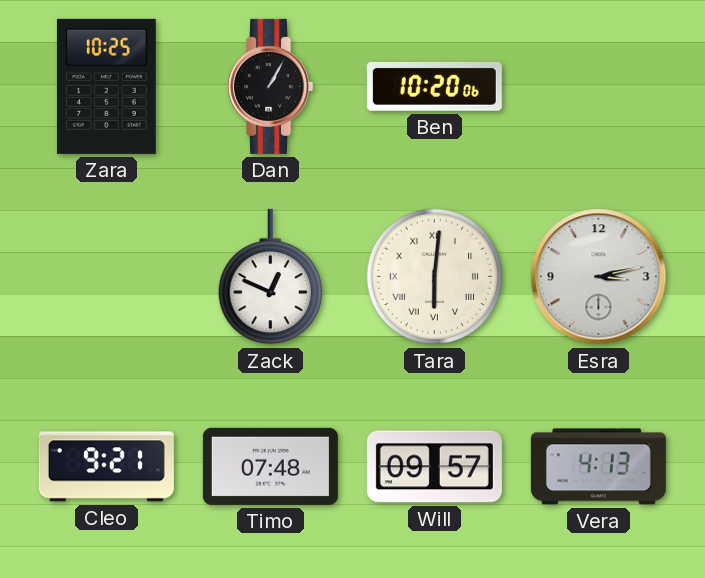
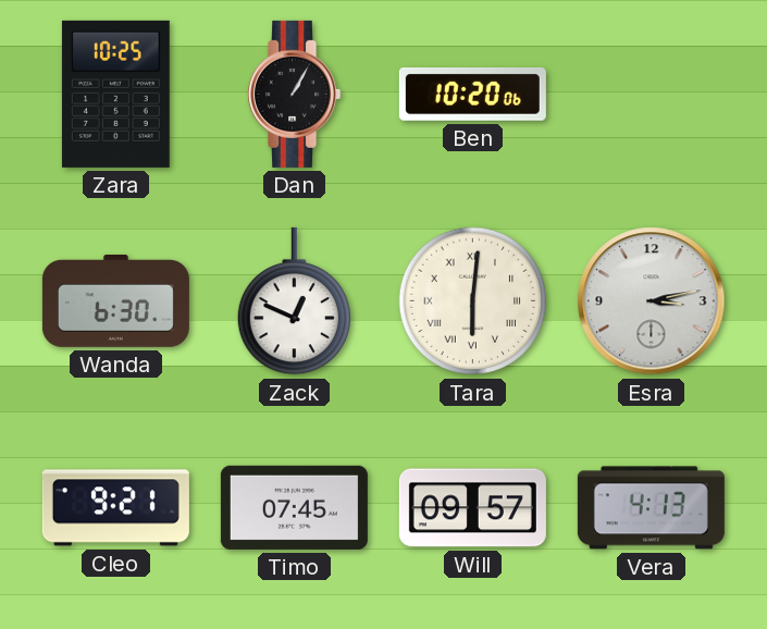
Wanda: none -> 6:30
Timo: 07:48 -> 07:45
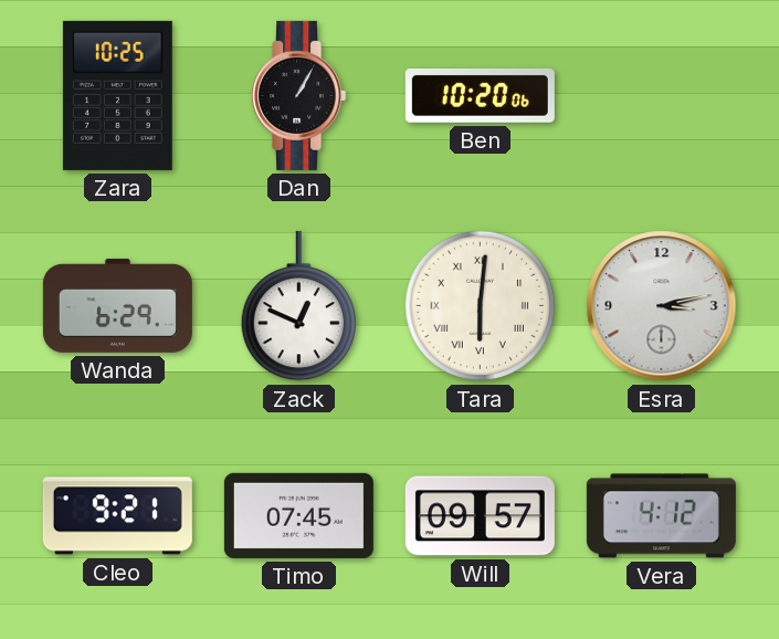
Wanda: 6:30 -> 6:29
Vera: 4:13 -> 4:12
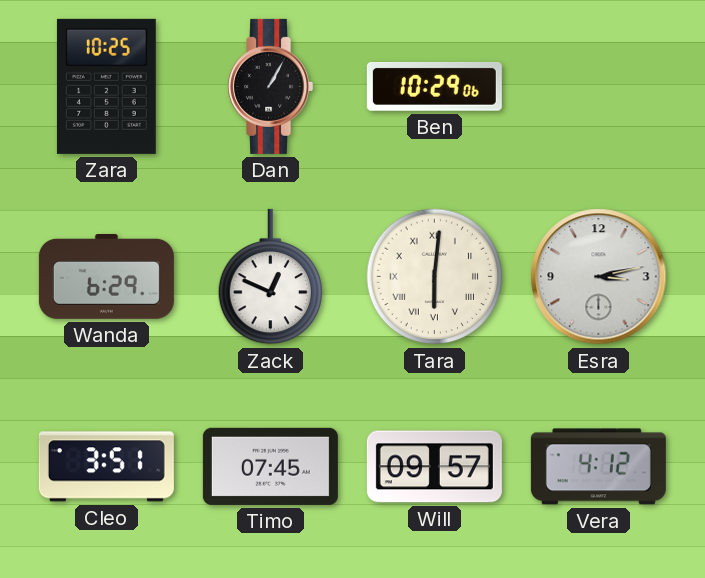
Ben: 10:20 -> 10:29
Cleo: 9:21 -> 3:51
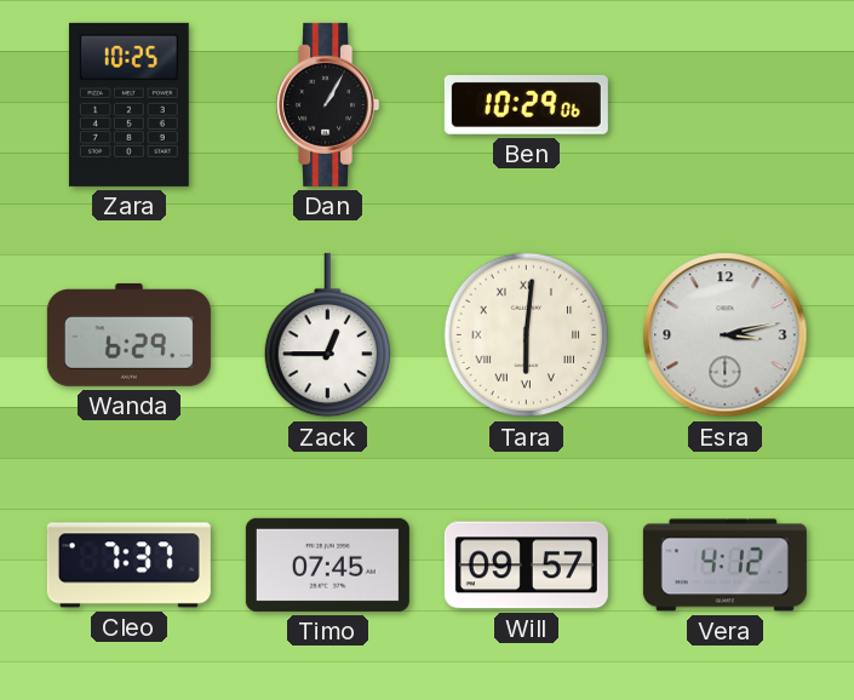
Zack: 12:49 -> 12:45
Cleo: 3:51 -> 7:37
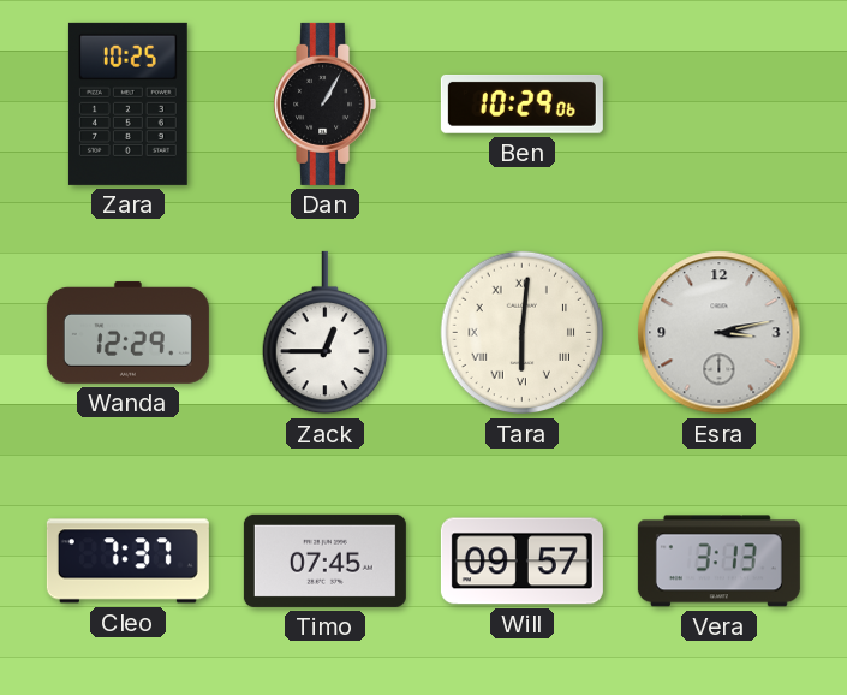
Wanda: 6:29 -> 12:29
Vera: 4:12 -> 3:13
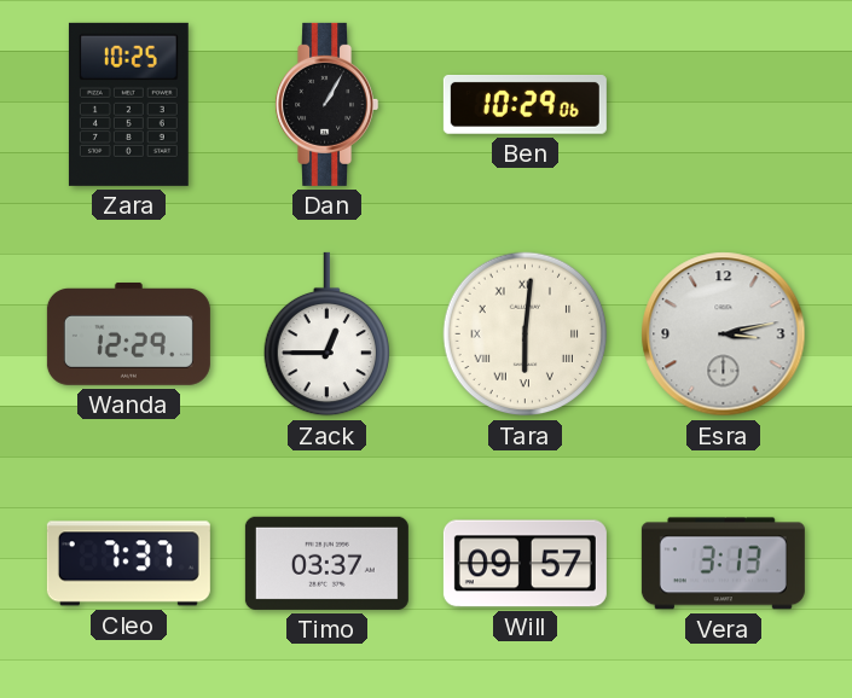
Timo: 07:45 -> 03:37
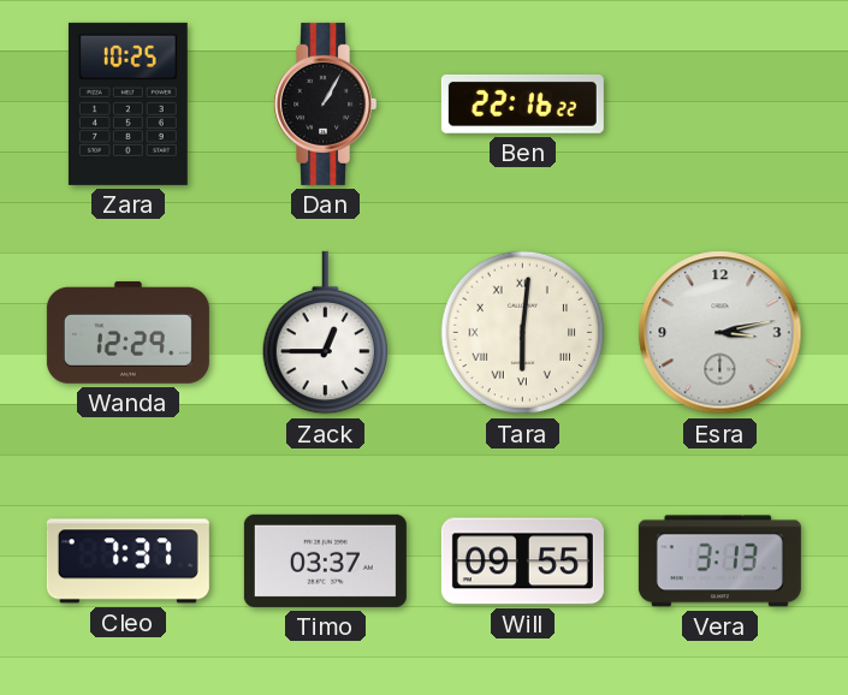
Ben: 10:29 -> 22:16
Will: 09:57 -> 09:55
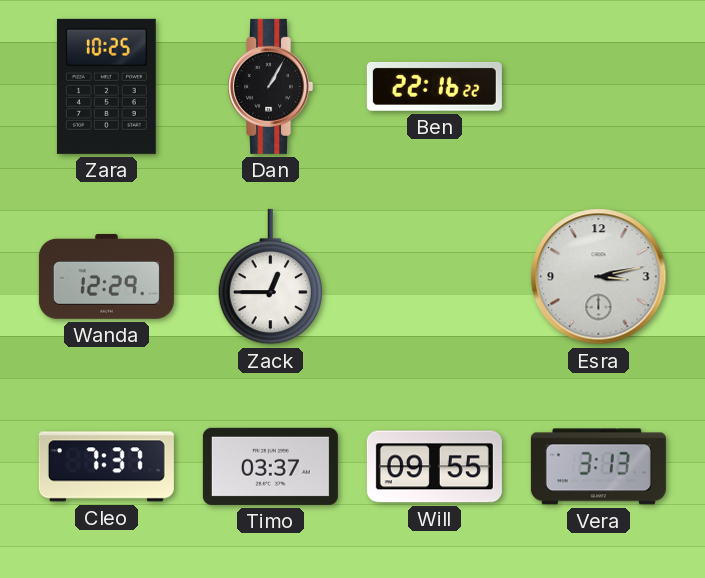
Tara: 6:01 -> none
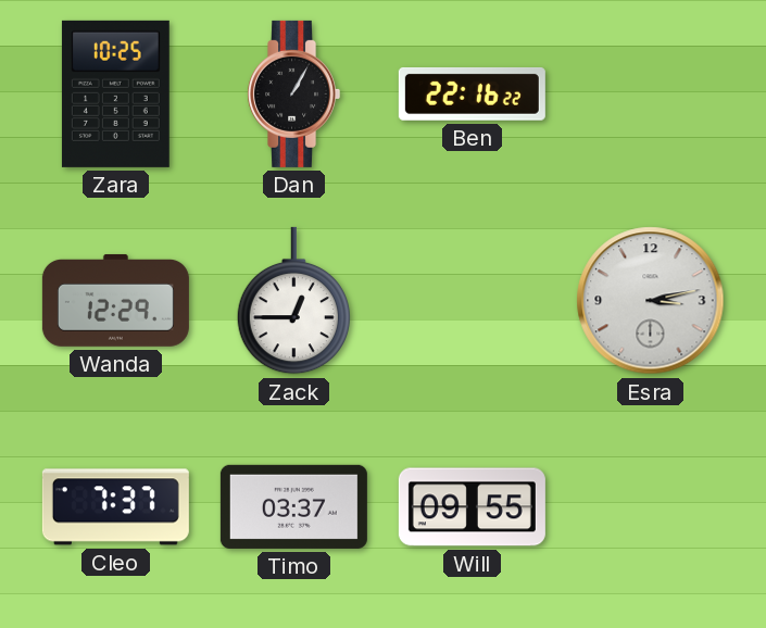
Vera: 3:13 -> none
